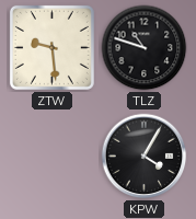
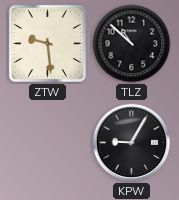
TLZ: 10:48 -> 10:52
KPW: 4:05 -> 9:05
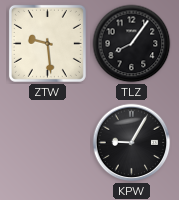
TLZ: 10:52 -> 8:06
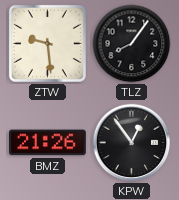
BMZ: none -> 21:26
KPW: 9:05 -> 12:54
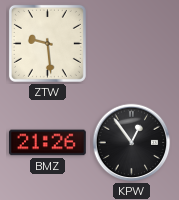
TLZ: 8:06 -> none
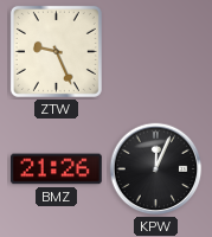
ZTW: 9:29 -> 9:26
KPW: 12:54 -> 12:04
